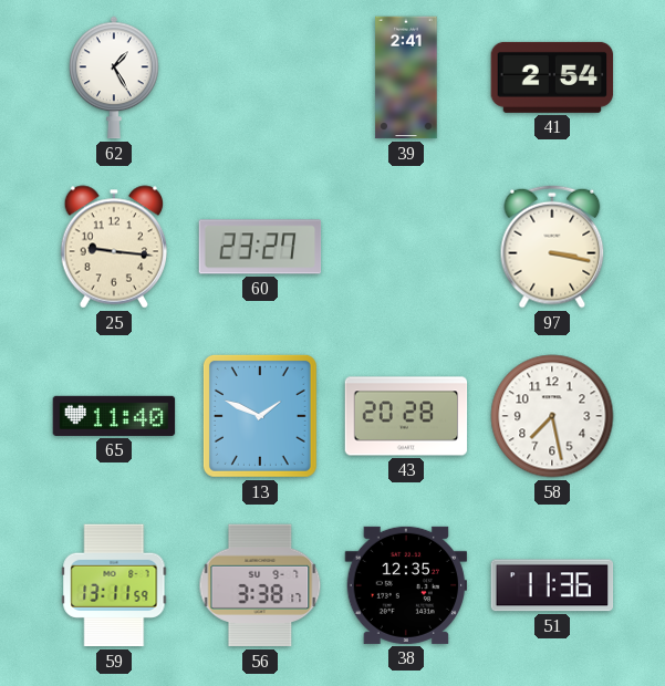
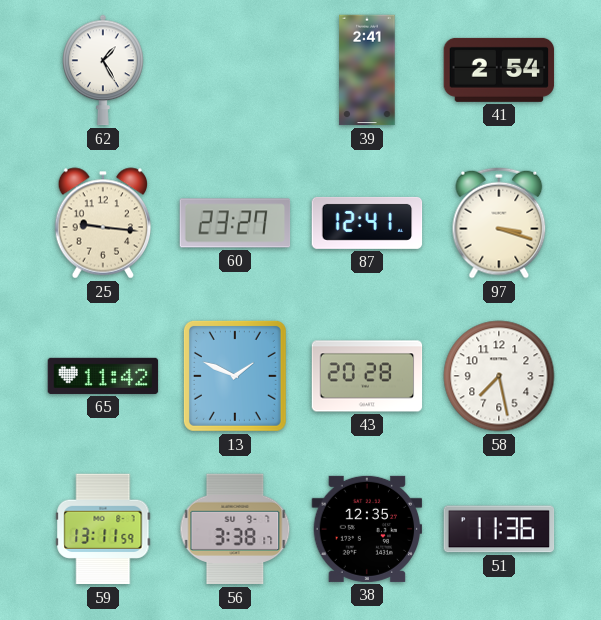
87: none -> 12:41
97: 3:17 -> 3:18
65: 11:40 -> 11:42
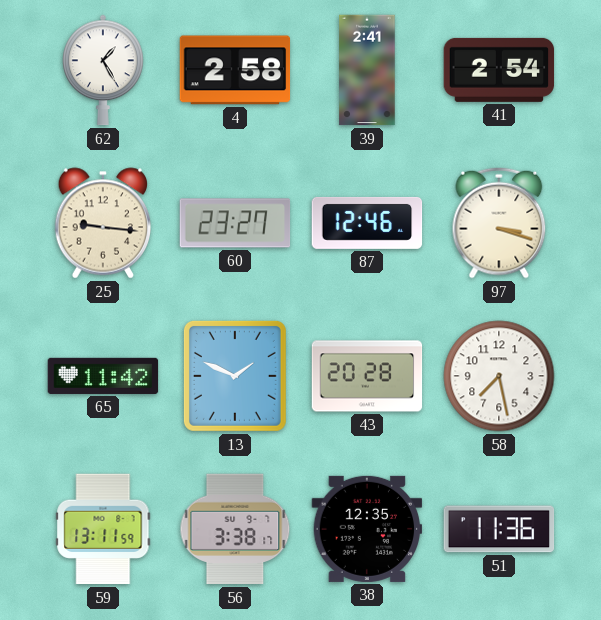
4: none -> 2:58
87: 12:41 -> 12:46
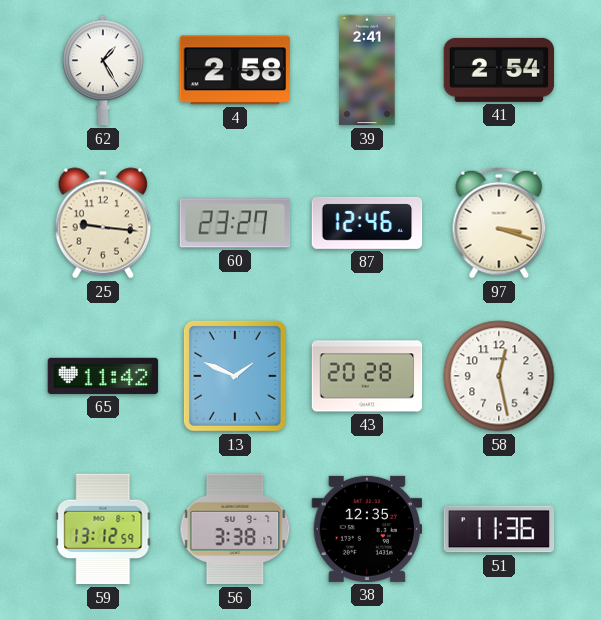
58: 7:28 -> 12:28
59: 13:11 -> 13:12
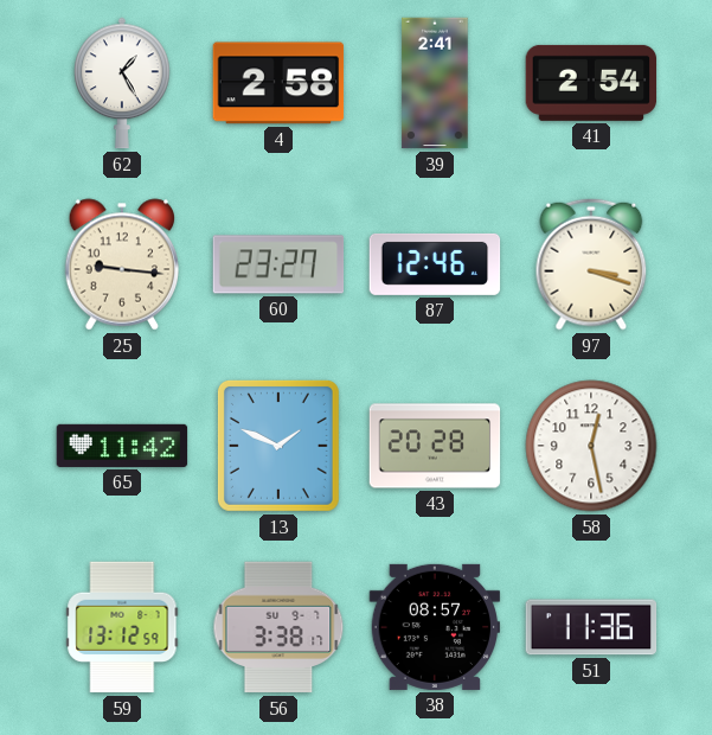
38: 12:35 -> 08:57
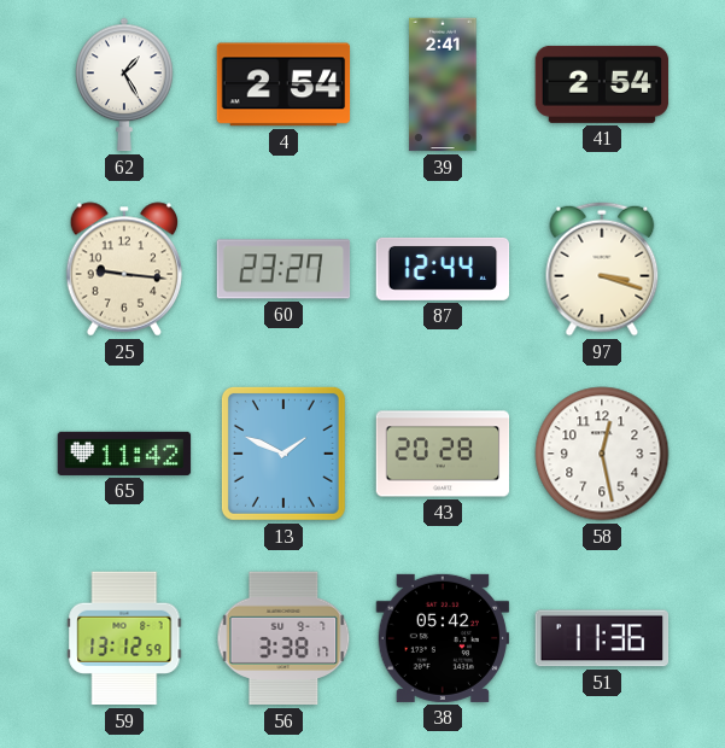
4: 2:58 -> 2:54
87: 12:46 -> 12:44
38: 08:57 -> 05:42
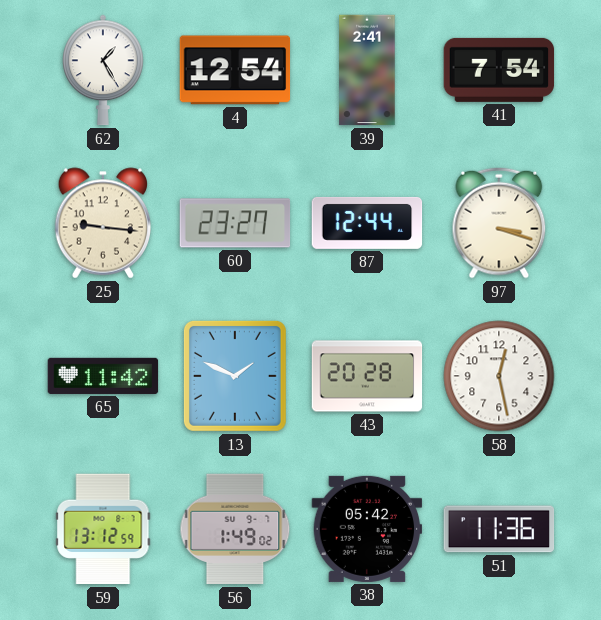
4: 2:54 -> 12:54
41: 2:54 -> 7:54
56: 3:38 -> 1:49
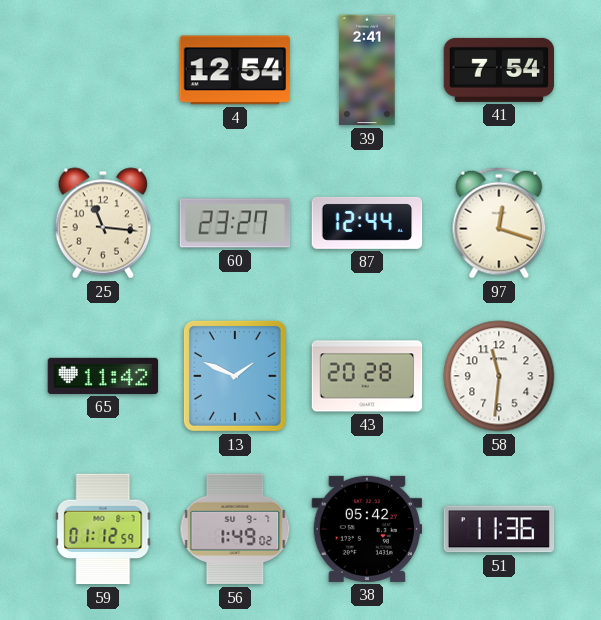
62: 1:25 -> none
25: 9:16 -> 11:16
97: 3:18 -> 12:18
58: 12:28 -> 11:31
59: 13:12 -> 01:12
